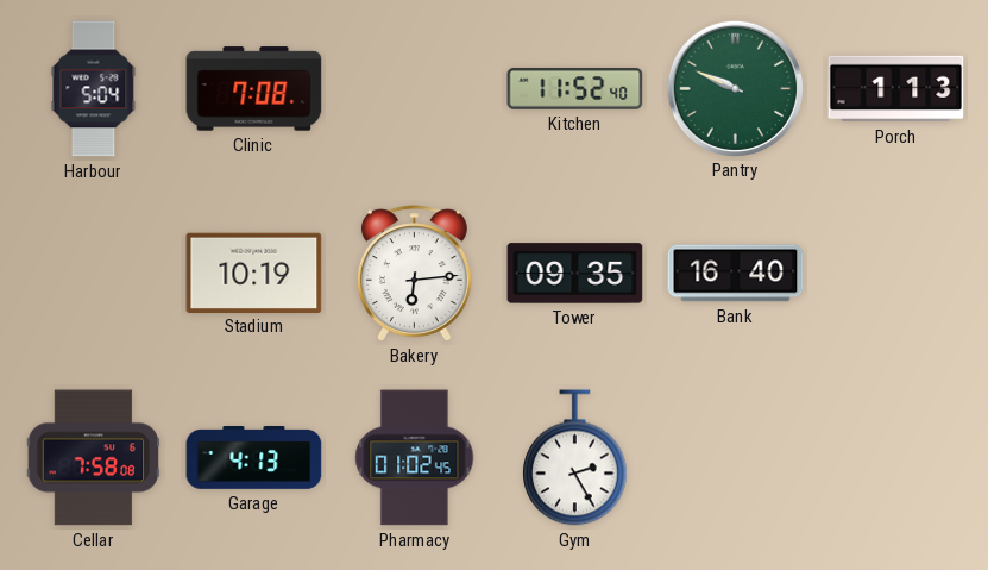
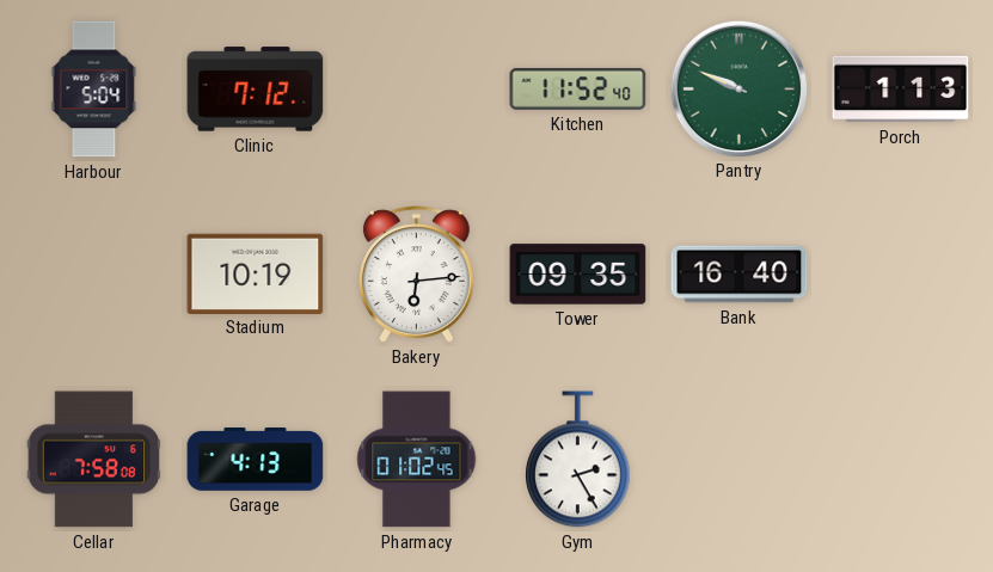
Clinic: 7:08 -> 7:12
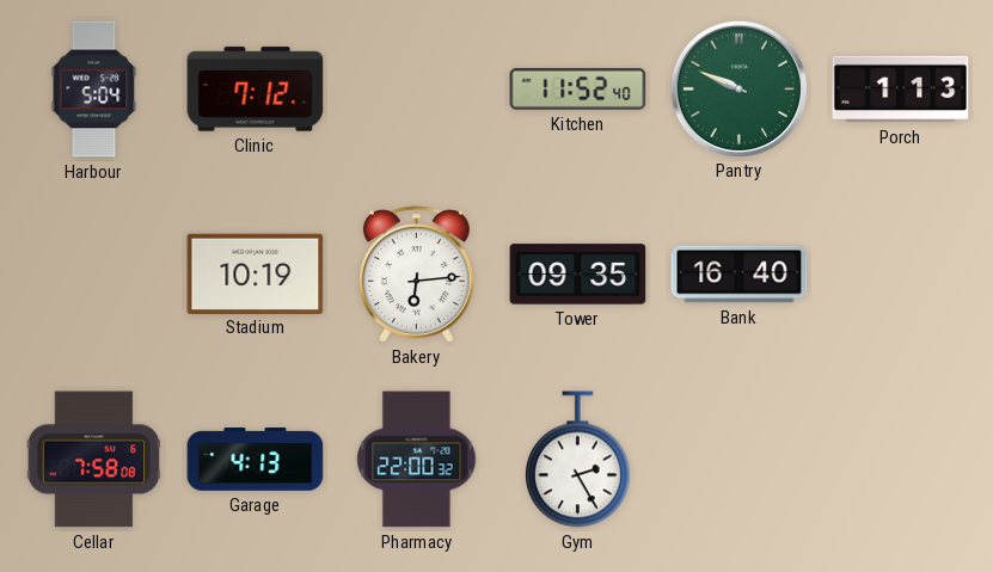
Pharmacy: 01:02 -> 22:00
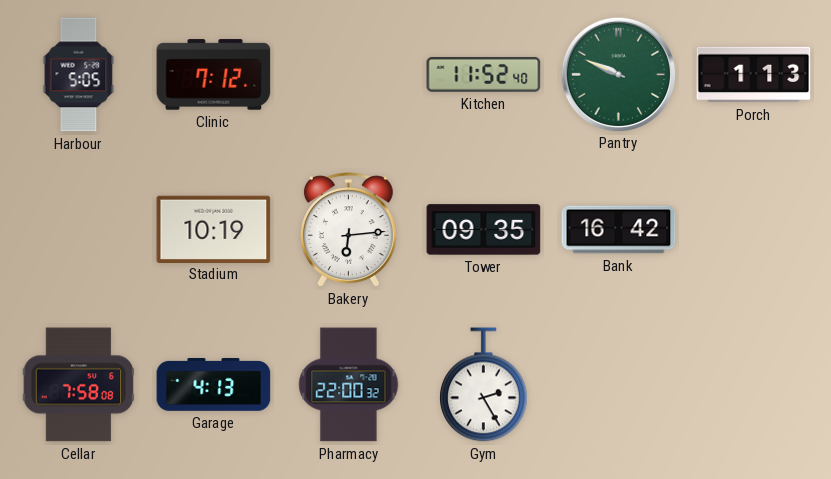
Harbour: 5:04 -> 5:05
Bank: 16:40 -> 16:42
